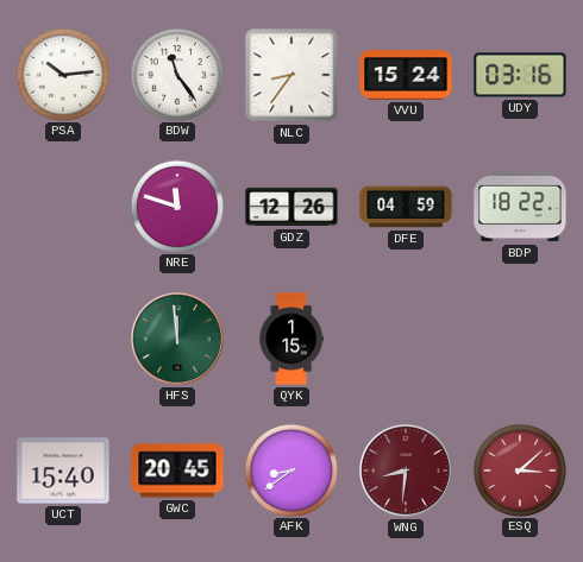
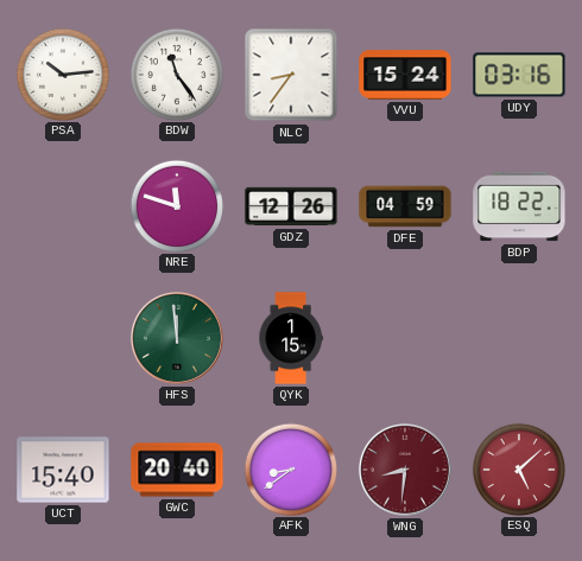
GWC: 20:45 -> 20:40
ESQ: 3:08 -> 5:08
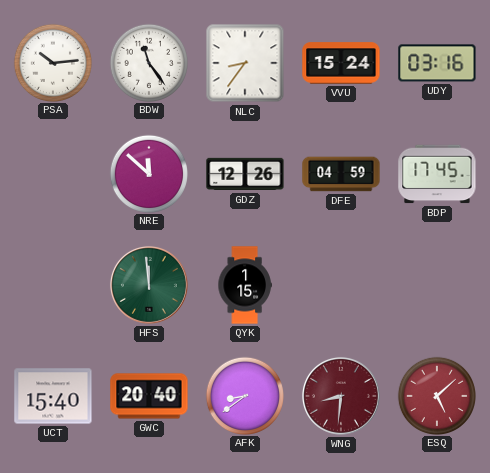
NRE: 11:48 -> 11:52
BDP: 18:22 -> 17:45
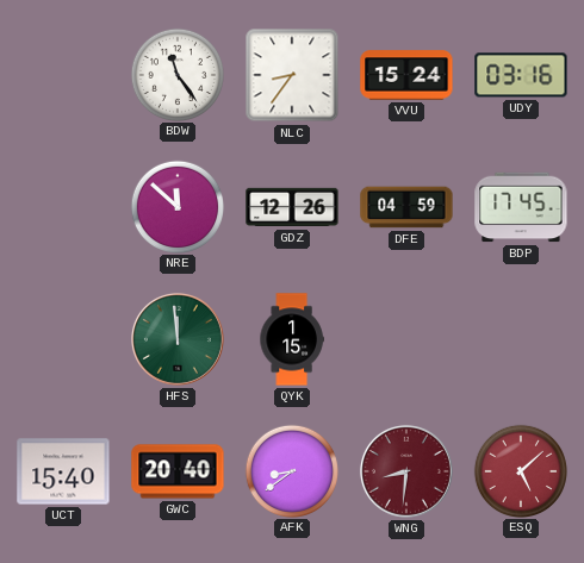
PSA: 10:14 -> none
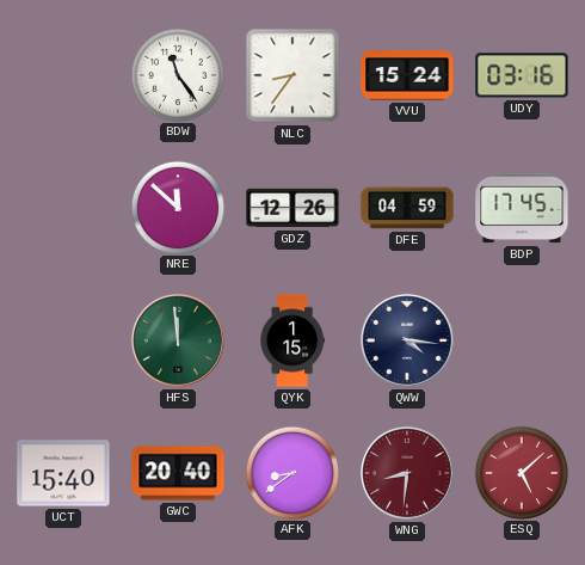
QWW: none -> 4:16
